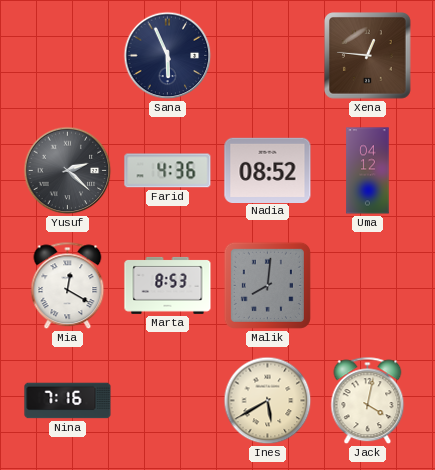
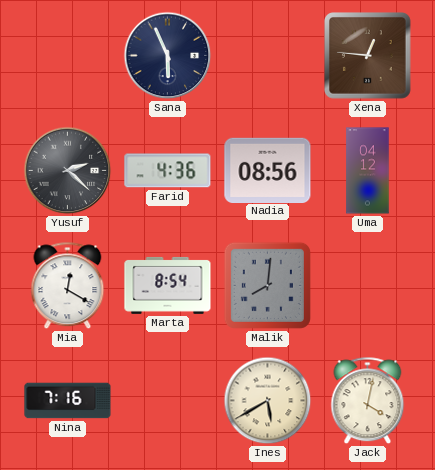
Nadia: 08:52 -> 08:56
Marta: 8:53 -> 8:54
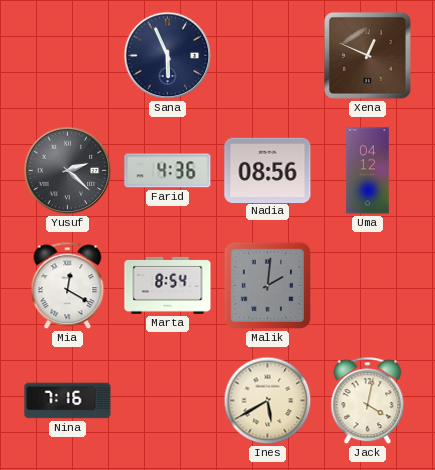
Xena: 12:46 -> 12:49
Malik: 8:01 -> 2:01
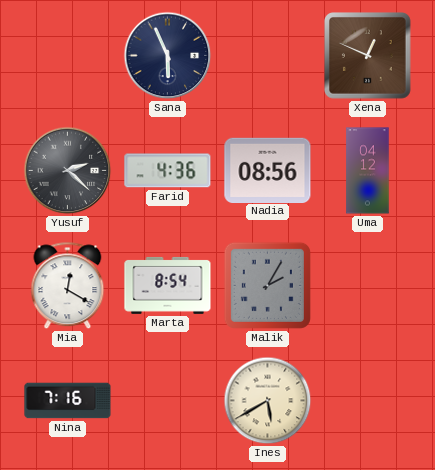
Malik: 2:01 -> 2:05
Jack: 4:02 -> none
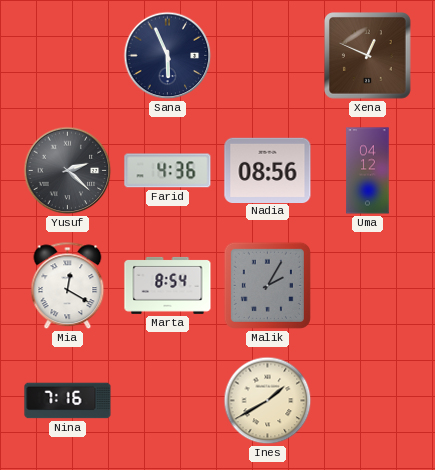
Ines: 5:40 -> 1:40
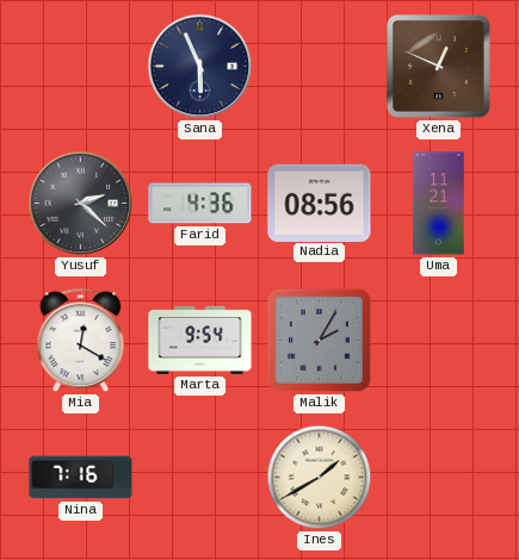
Uma: 04:12 -> 11:21
Marta: 8:54 -> 9:54
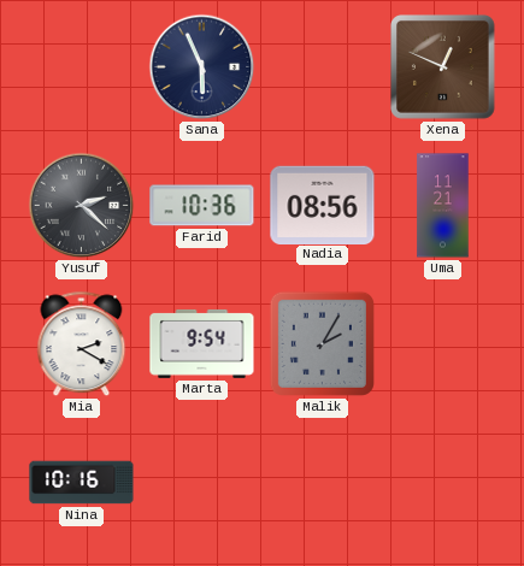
Farid: 4:36 -> 10:36
Mia: 12:20 -> 2:20
Nina: 7:16 -> 10:16
Ines: 1:40 -> none
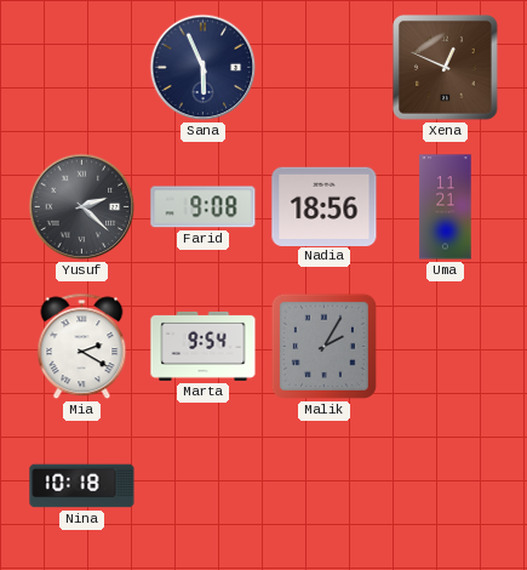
Farid: 10:36 -> 9:08
Nadia: 08:56 -> 18:56
Nina: 10:16 -> 10:18
